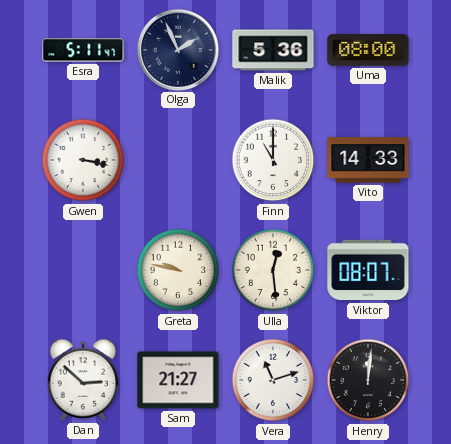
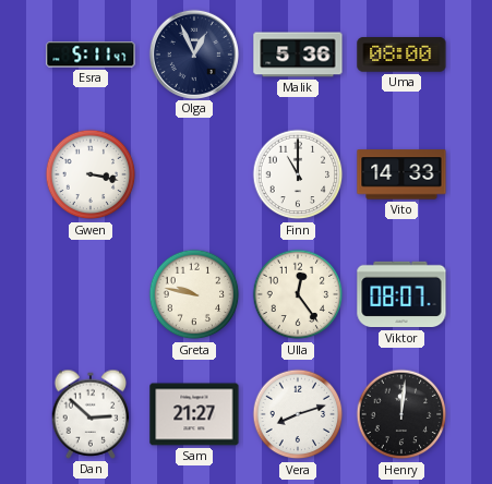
Olga: 1:56 -> 12:56
Ulla: 12:29 -> 12:24
Vera: 11:12 -> 8:12
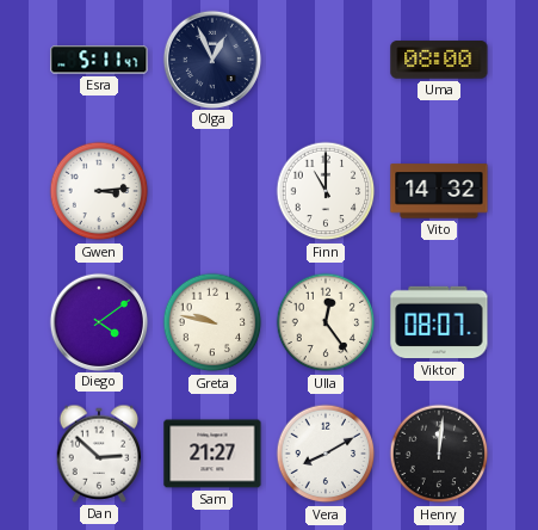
Malik: 5:36 -> none
Gwen: 3:17 -> 3:14
Vito: 14:33 -> 14:32
Diego: none -> 4:09
Vera: 8:12 -> 8:10
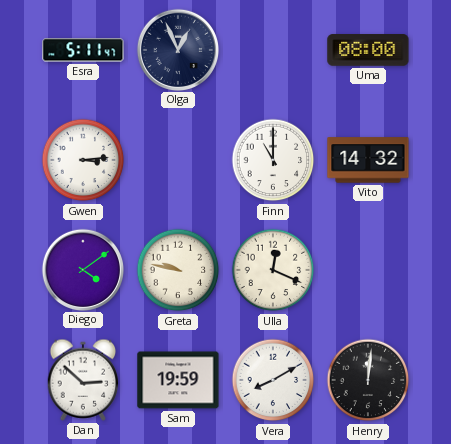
Ulla: 12:24 -> 12:19
Viktor: 08:07 -> none
Sam: 21:27 -> 19:59
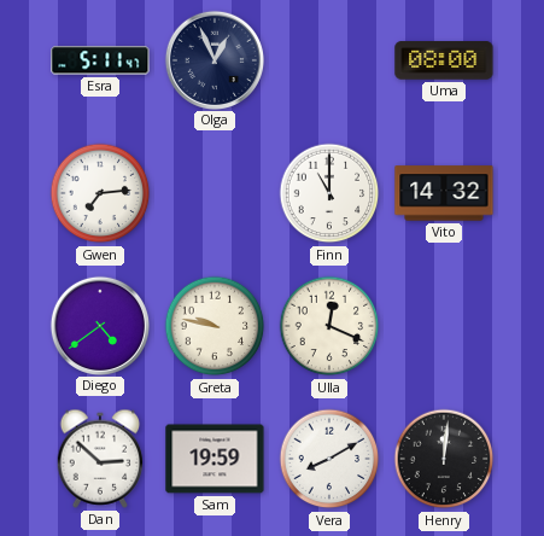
Gwen: 3:14 -> 7:14
Diego: 4:09 -> 4:39
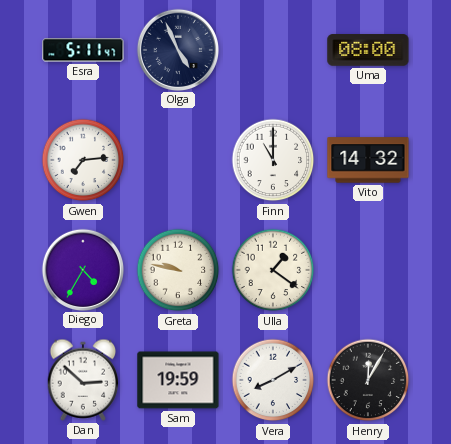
Olga: 12:56 -> 4:56
Diego: 4:39 -> 4:35
Ulla: 12:19 -> 1:21
Henry: 12:01 -> 12:05
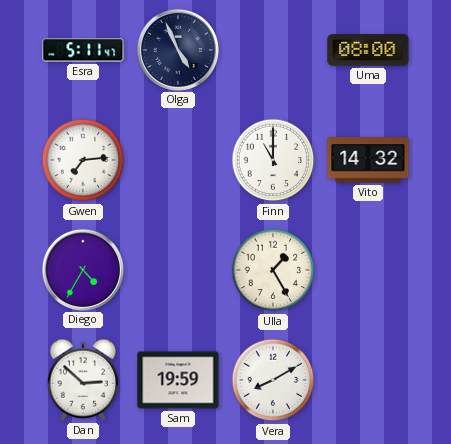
Greta: 9:47 -> none
Ulla: 1:21 -> 1:25
Henry: 12:05 -> none
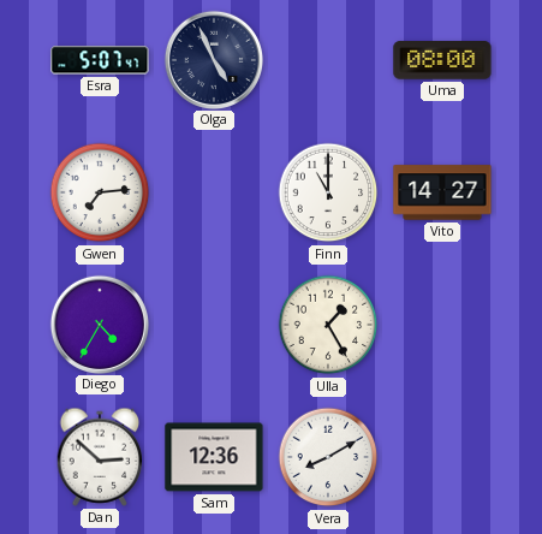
Esra: 5:11 -> 5:07
Vito: 14:32 -> 14:27
Sam: 19:59 -> 12:36
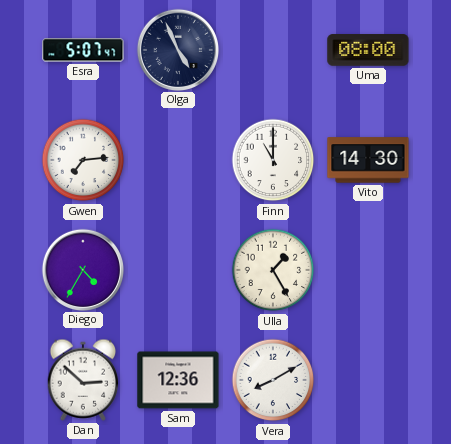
Vito: 14:27 -> 14:30
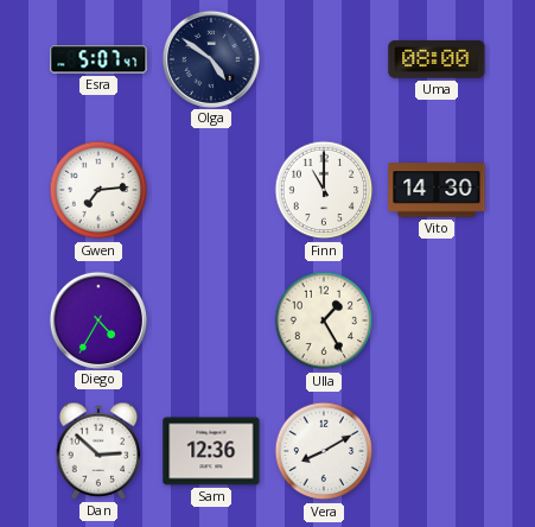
Olga: 4:56 -> 4:51
